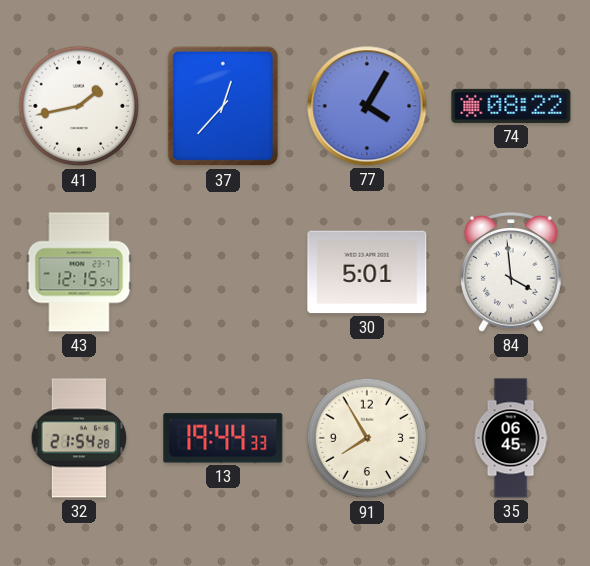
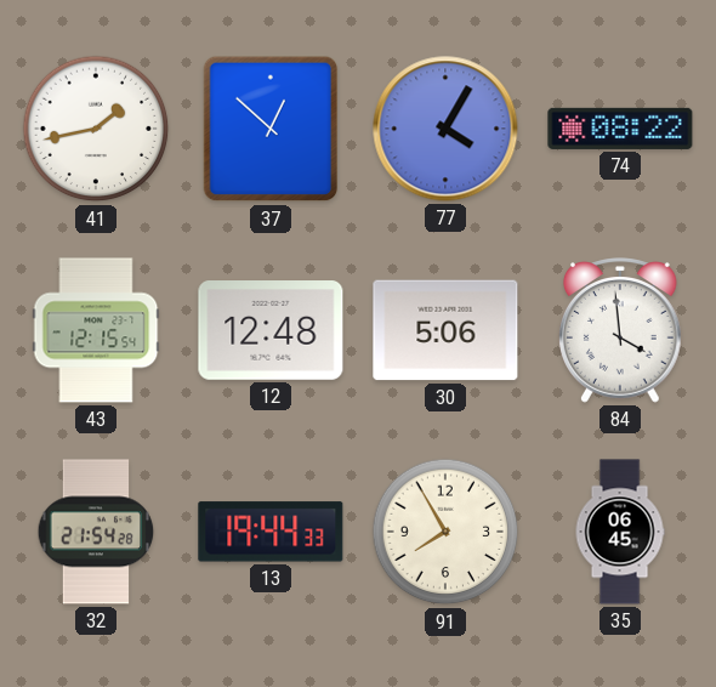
37: 12:37 -> 12:52
12: none -> 12:48
30: 5:01 -> 5:06
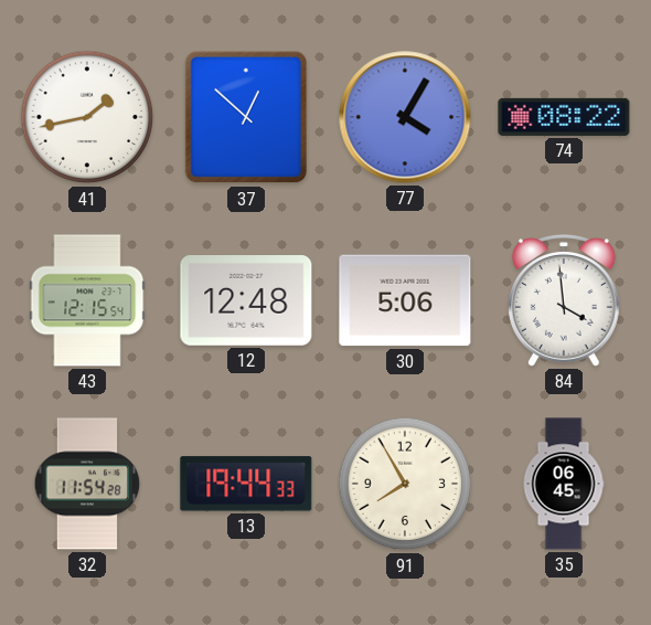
32: 21:54 -> 11:54
